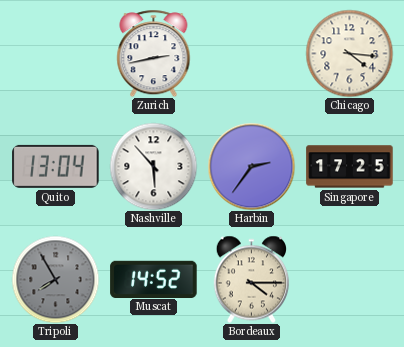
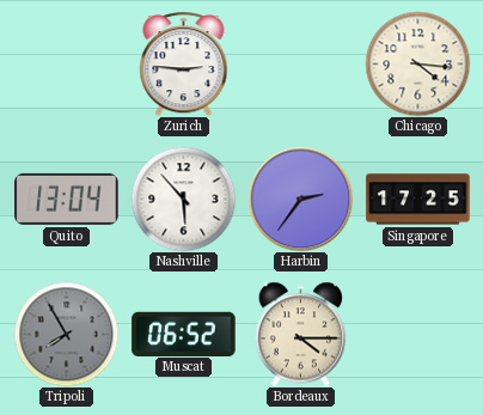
Zurich: 2:43 -> 2:46
Muscat: 14:52 -> 06:52
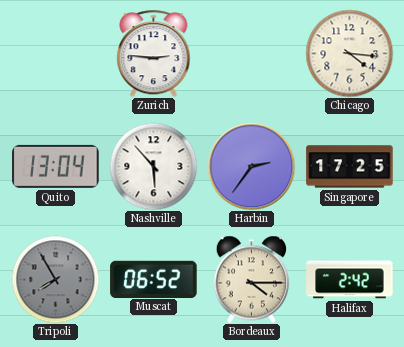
Halifax: none -> 2:42
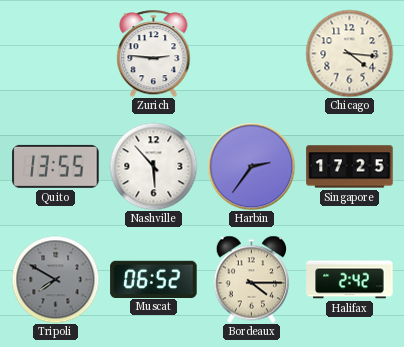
Quito: 13:04 -> 13:55
Tripoli: 7:55 -> 7:50
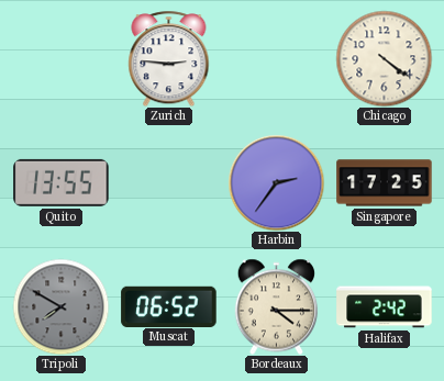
Chicago: 4:16 -> 4:21
Nashville: 5:53 -> none
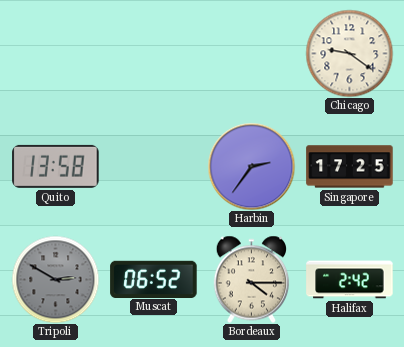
Zurich: 2:46 -> none
Chicago: 4:21 -> 9:21
Quito: 13:55 -> 13:58
Tripoli: 7:50 -> 2:50
